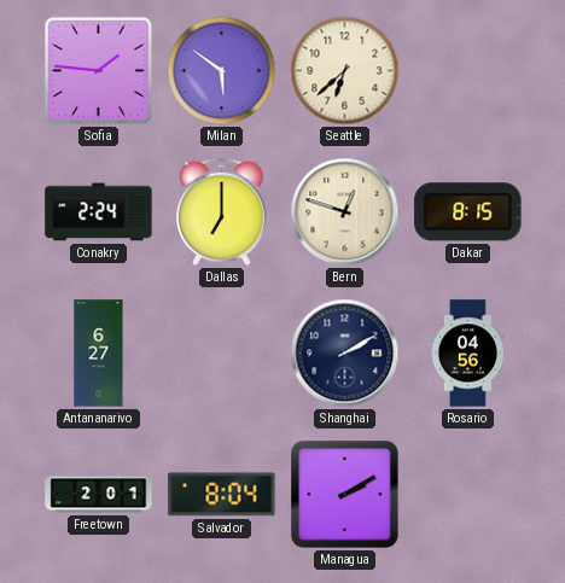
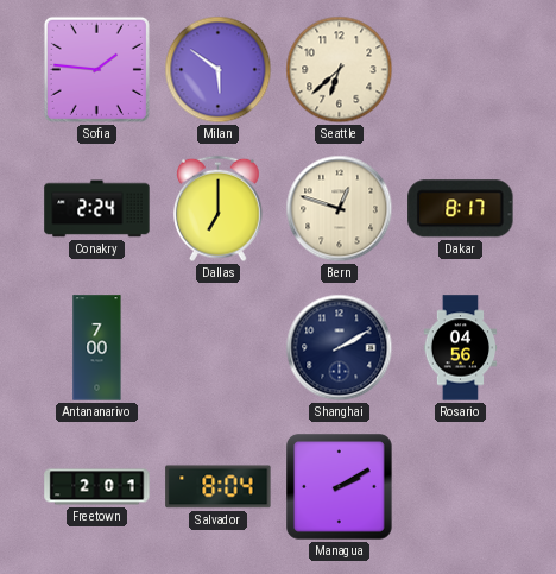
Dakar: 8:15 -> 8:17
Antananarivo: 6:27 -> 7:00
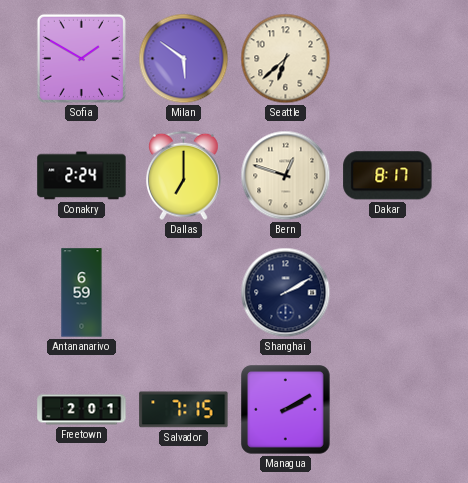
Sofia: 1:46 -> 1:50
Antananarivo: 7:00 -> 6:59
Rosario: 04:56 -> none
Salvador: 8:04 -> 7:15
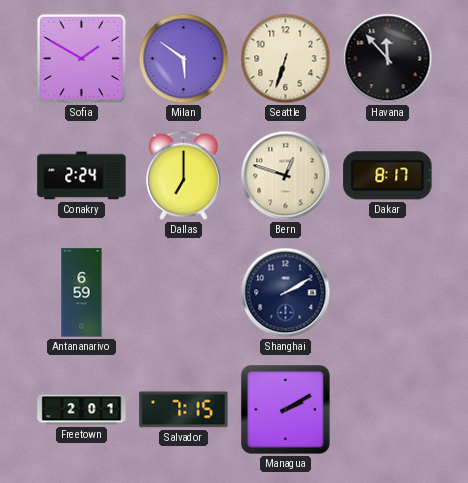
Seattle: 6:38 -> 6:33
Havana: none -> 11:53
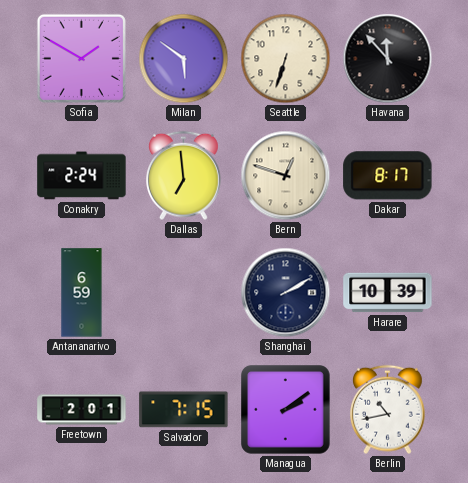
Dallas: 7:00 -> 6:59
Harare: none -> 10:39
Managua: 2:10 -> 2:09
Berlin: none -> 10:43
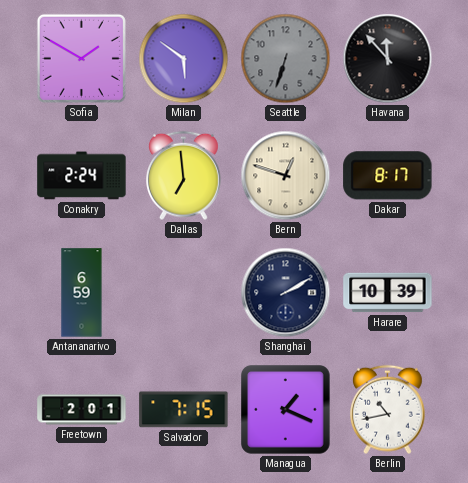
Seattle dial: cream -> grey
Managua: 2:09 -> 1:19
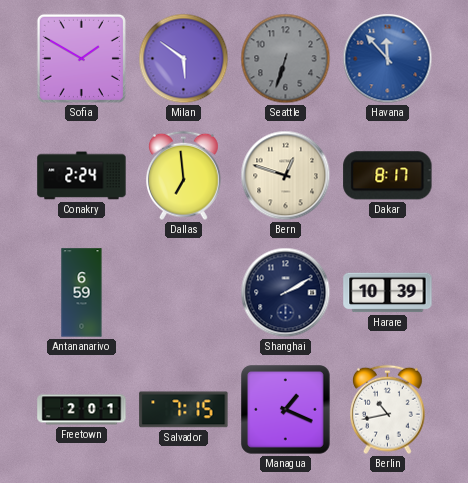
Havana dial: black -> blue
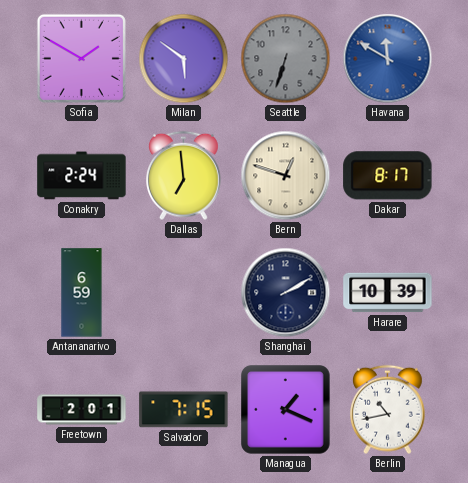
Havana: 11:53 -> 11:50
